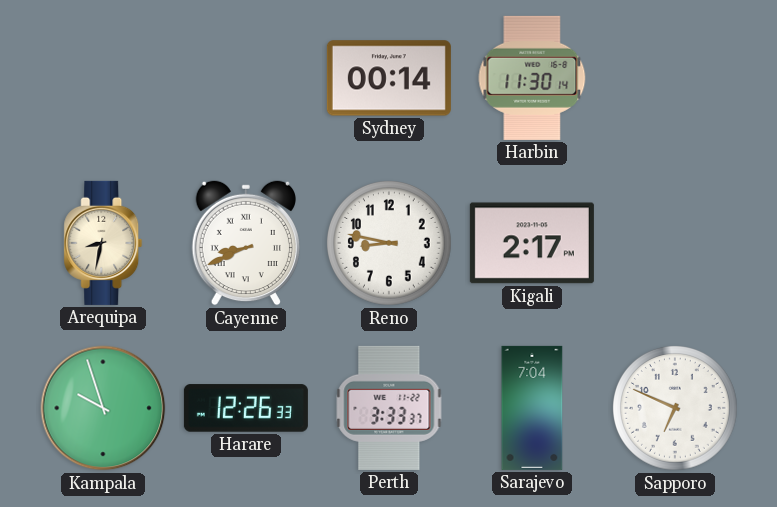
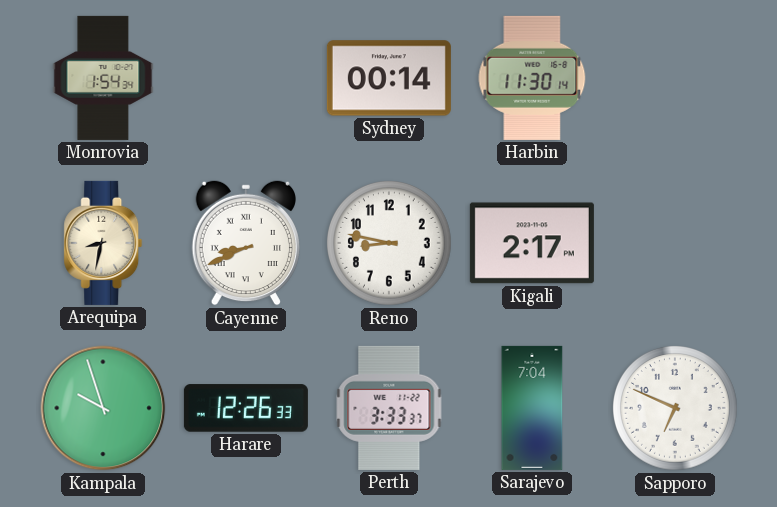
Monrovia: none -> 1:54
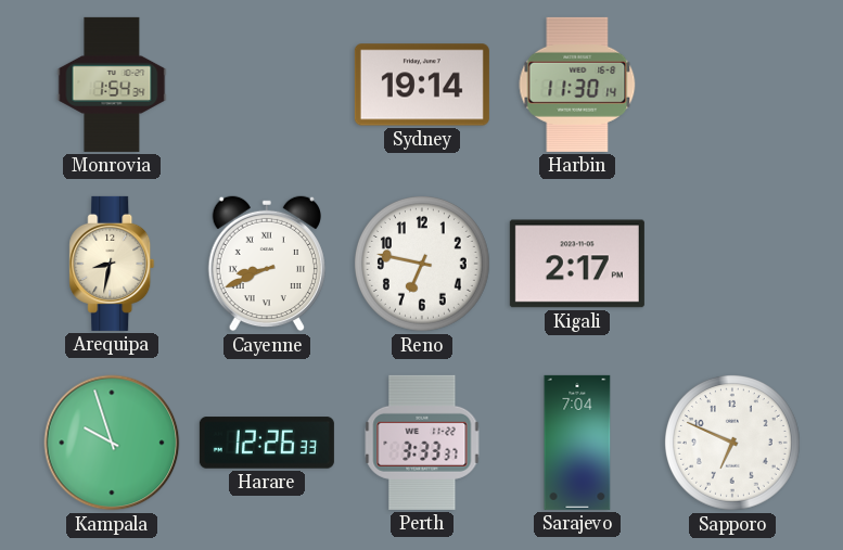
Sydney: 00:14 -> 19:14
Reno: 8:47 -> 6:47
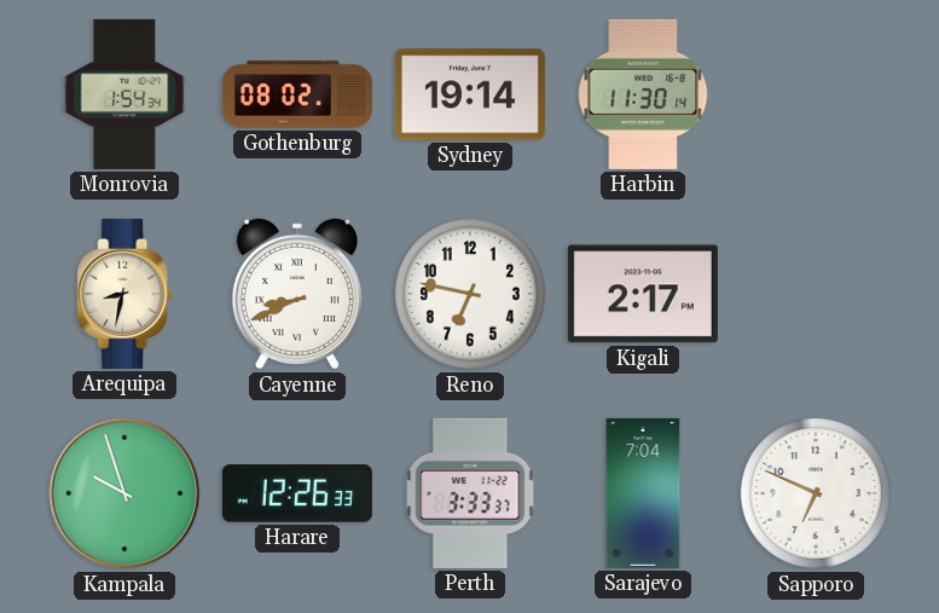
Gothenburg: none -> 08:02
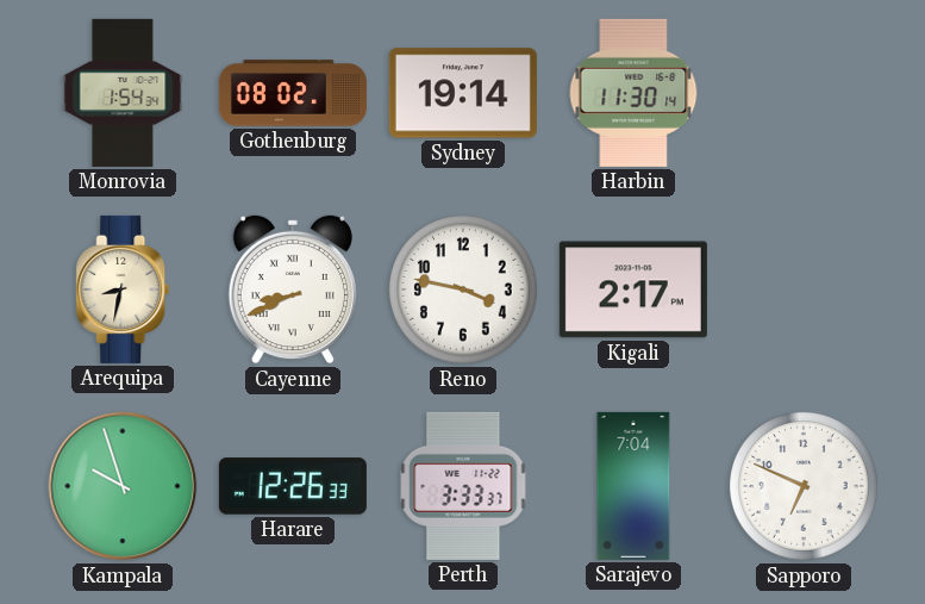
Reno: 6:47 -> 3:47
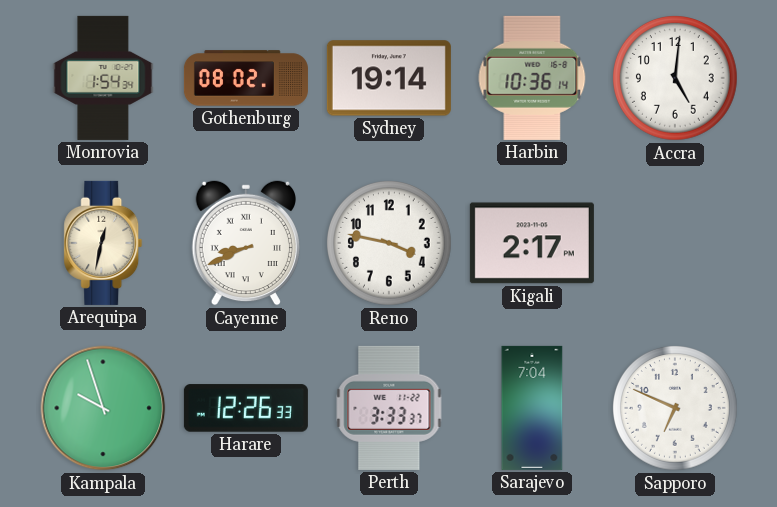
Harbin: 11:30 -> 10:36
Accra: none -> 5:01
Arequipa: 8:32 -> 12:32
